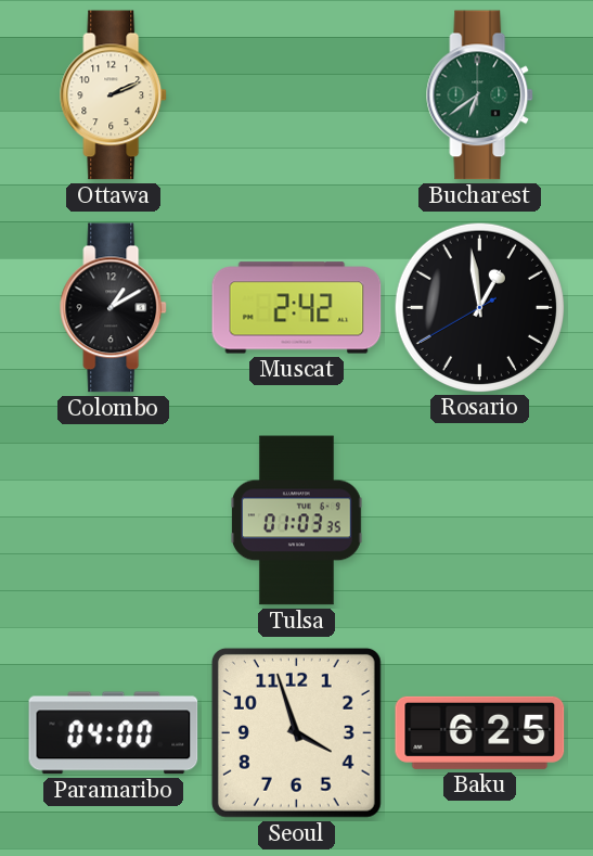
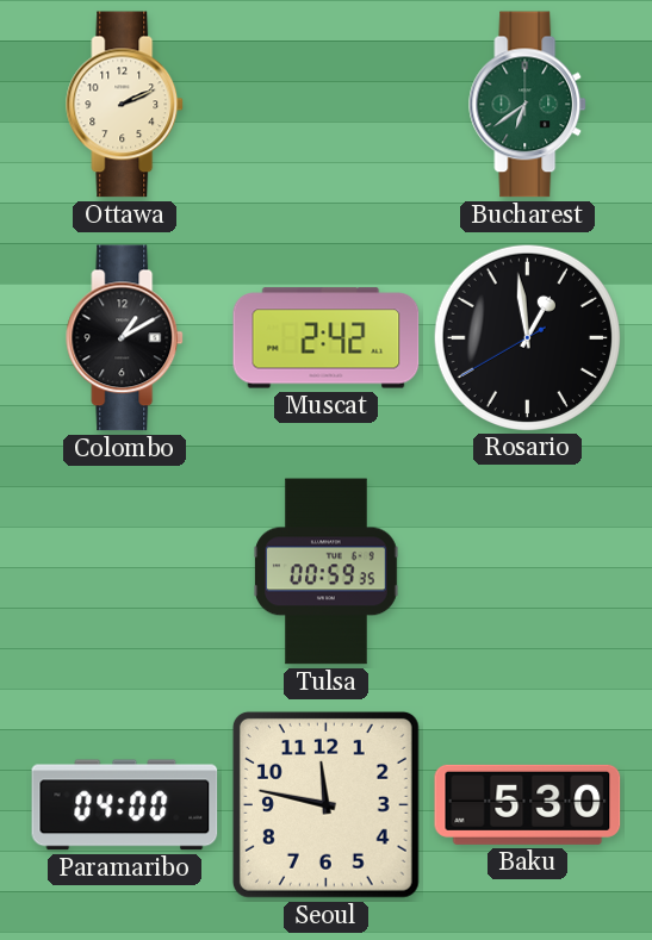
Tulsa: 01:03 -> 00:59
Seoul: 3:57 -> 11:47
Baku: 6:25 -> 5:30
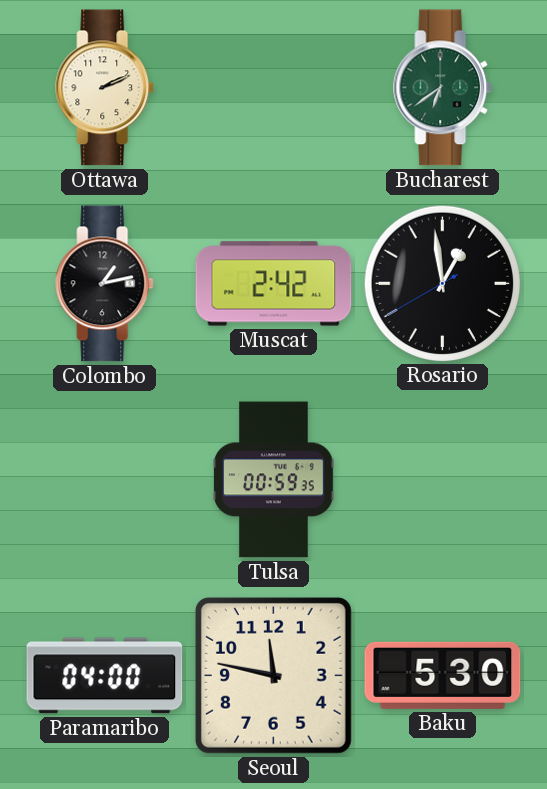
Colombo: 1:10 -> 1:13
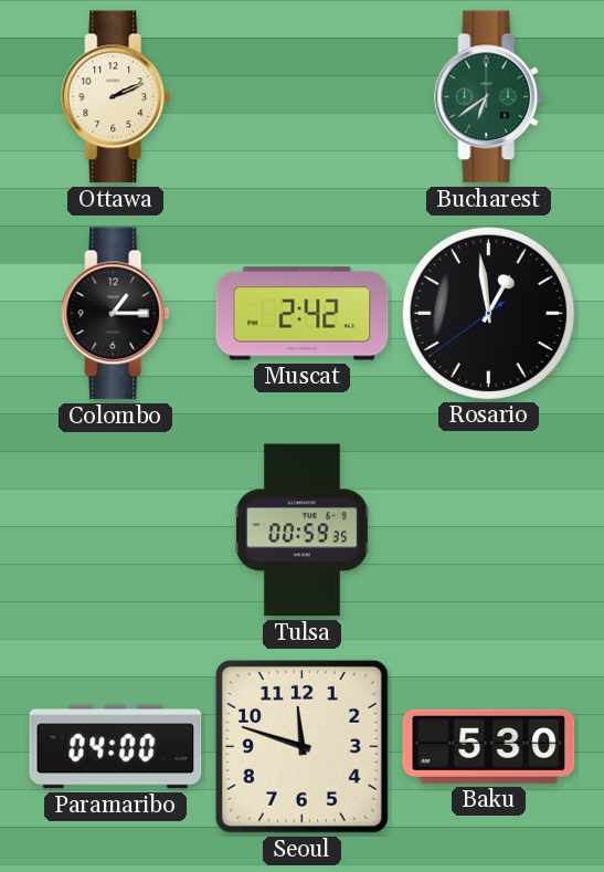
Colombo: 1:13 -> 1:15
Rosario: 12:58:40 -> 12:58:39
Seoul: 11:47 -> 11:48
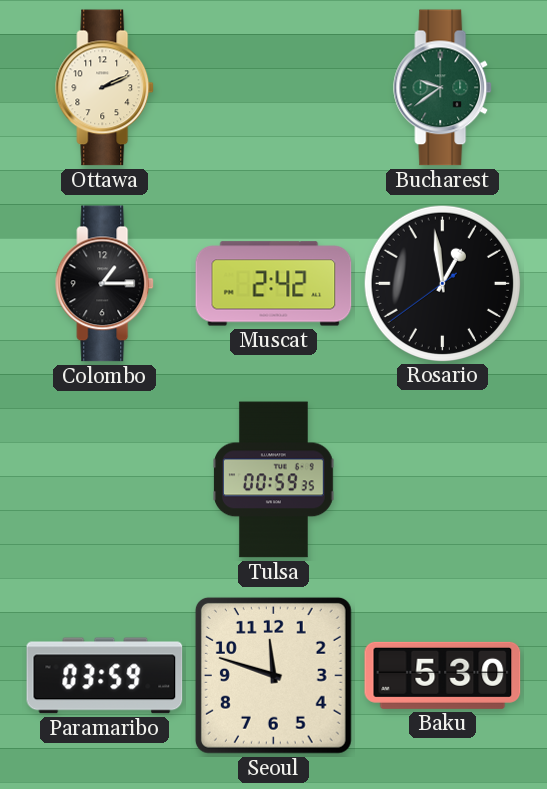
Bucharest: 6:39 -> 9:39
Paramaribo: 04:00 -> 03:59
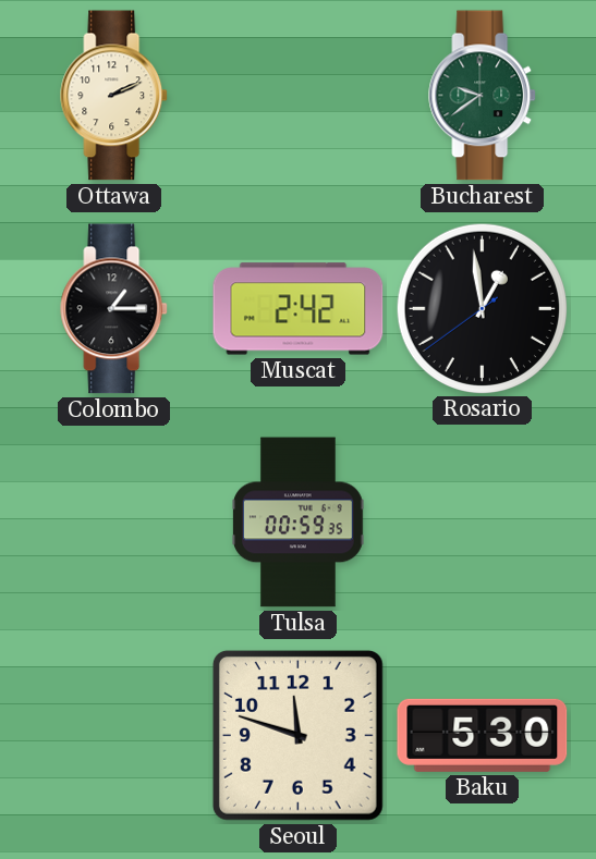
Paramaribo: 03:59 -> none
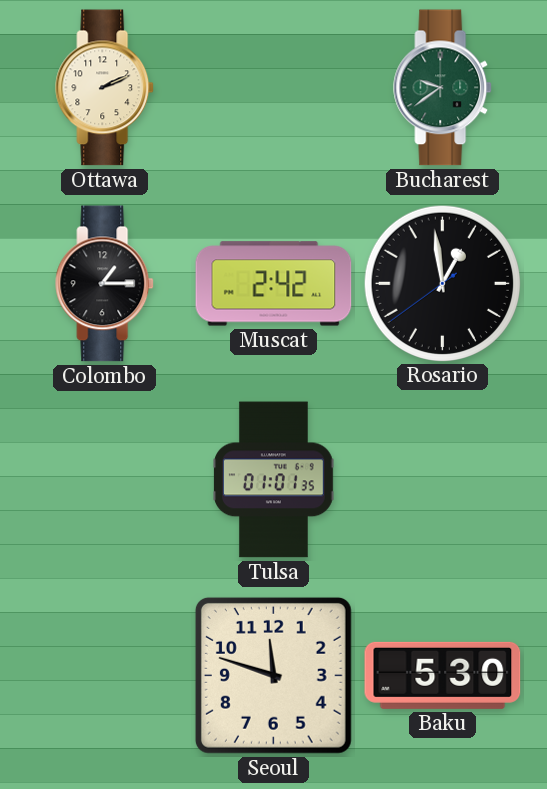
Tulsa: 00:59 -> 01:01
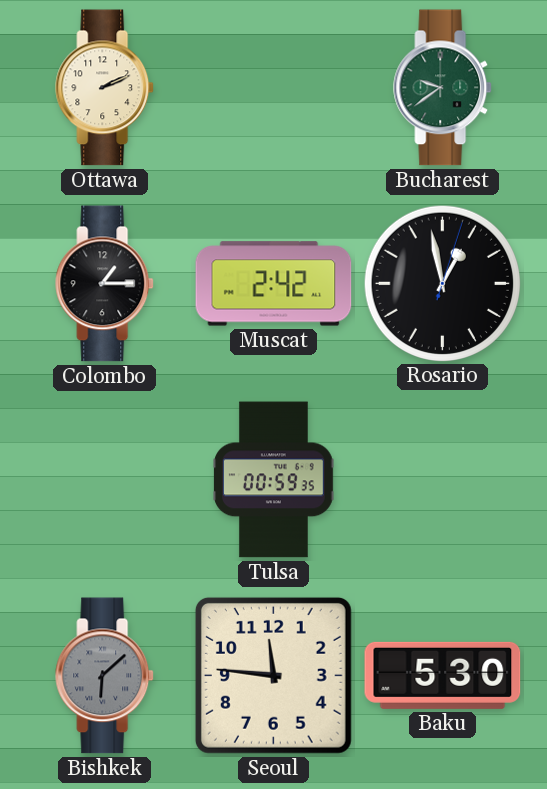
Rosario: 12:58:39 -> 12:58:03
Tulsa: 01:01 -> 00:59
Bishkek: none -> 6:08
Seoul: 11:48 -> 11:46
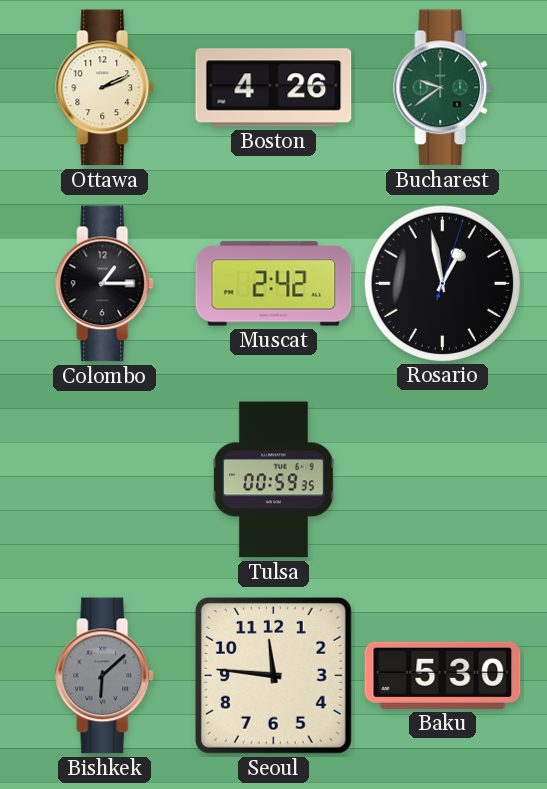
Boston: none -> 4:26
